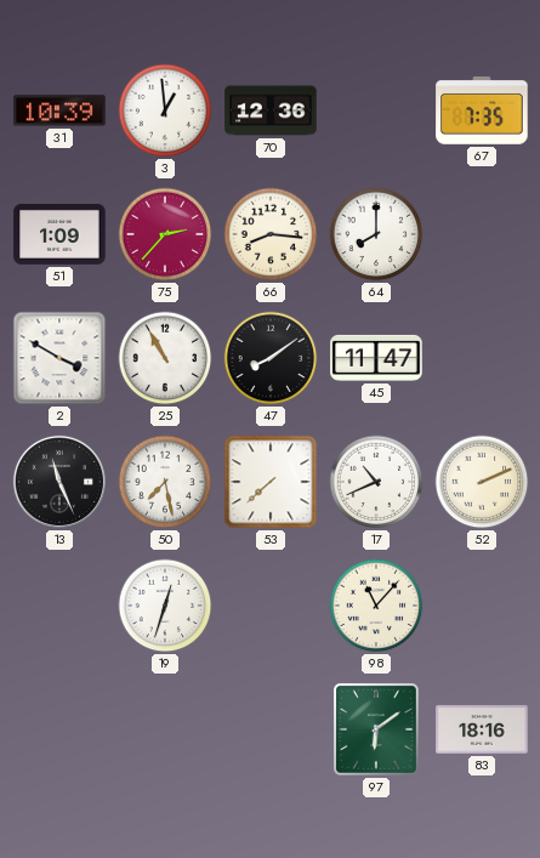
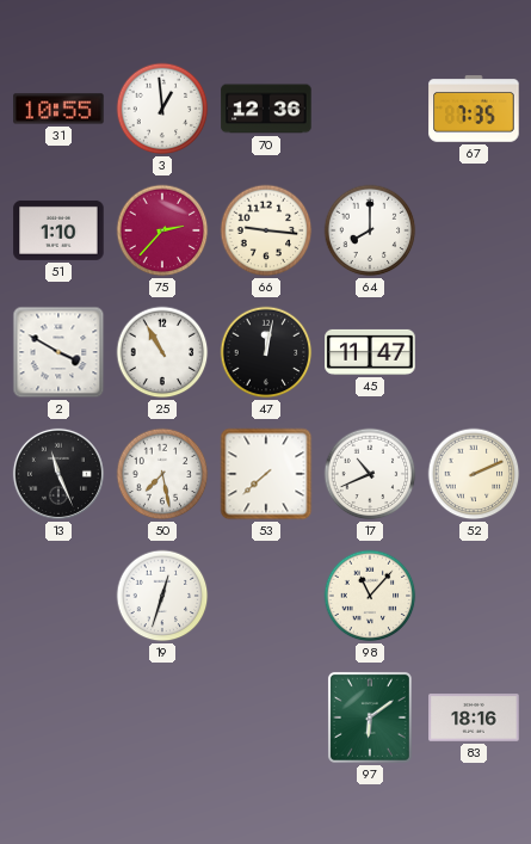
31: 10:39 -> 10:55
51: 1:09 -> 1:10
66: 8:16 -> 9:16
47: 8:09 -> 12:02
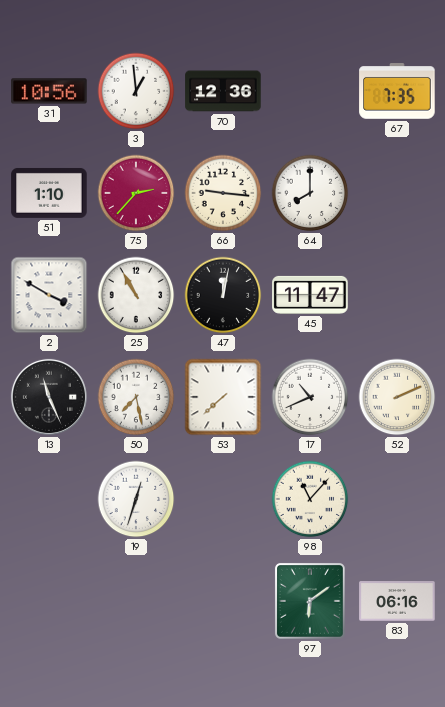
31: 10:55 -> 10:56
83: 18:16 -> 06:16
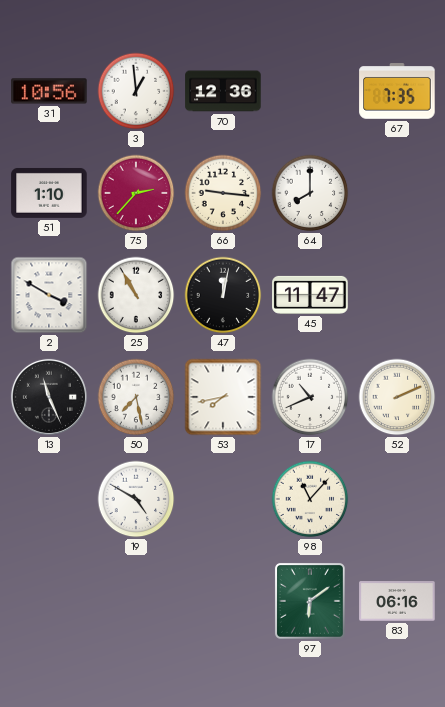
53: 7:38 -> 7:43
19: 12:33 -> 4:50
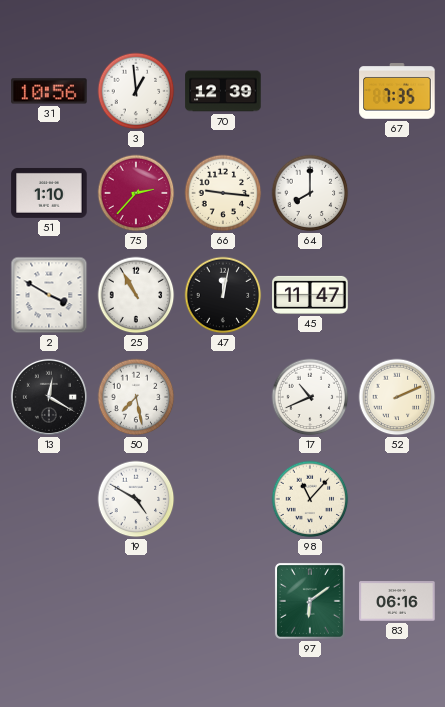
70: 12:36 -> 12:39
13: 11:26 -> 12:20
53: 7:43 -> none
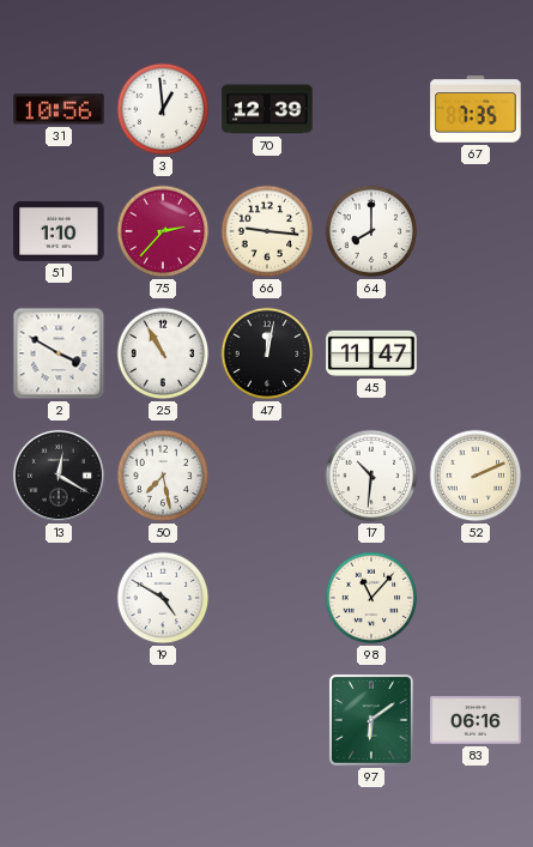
17: 10:41 -> 10:31
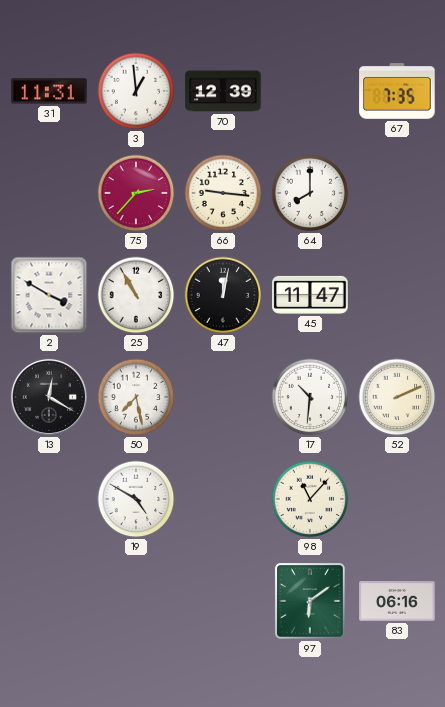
31: 10:56 -> 11:31
51: 1:10 -> none
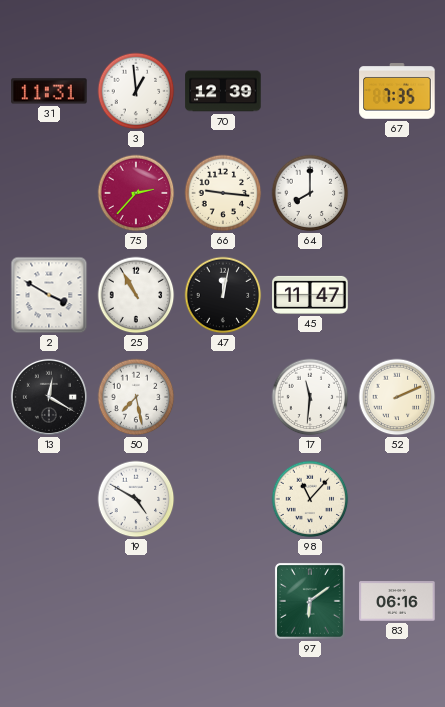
17: 10:31 -> 11:31
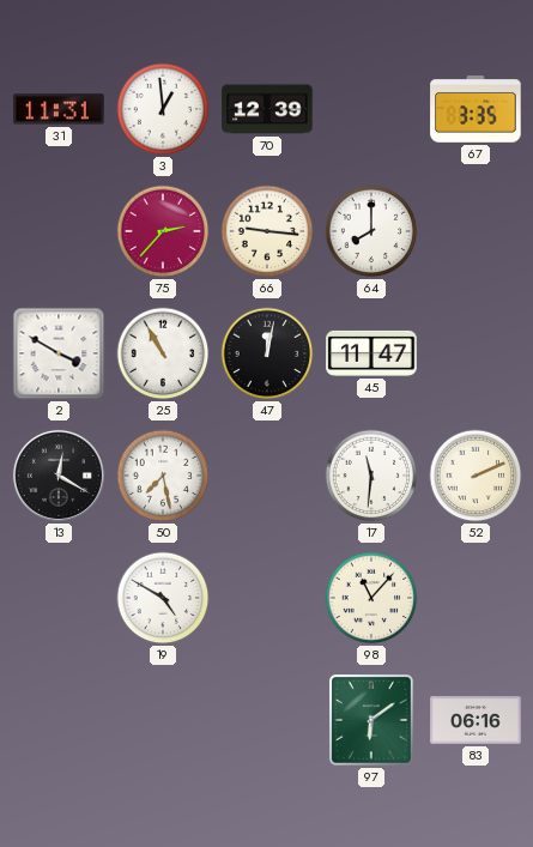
67: 7:35 -> 3:35
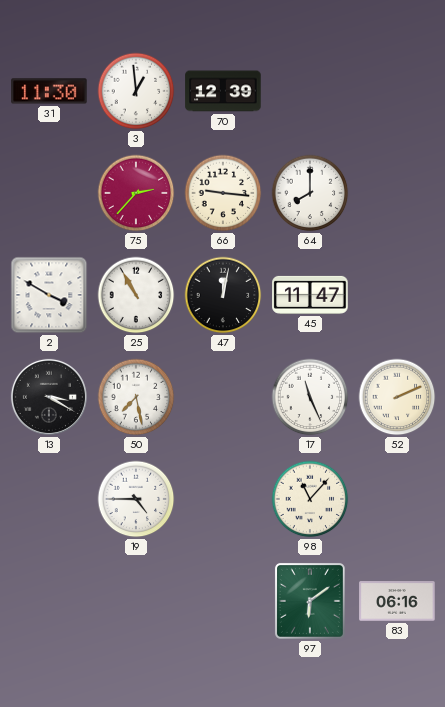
31: 11:31 -> 11:30
67: 3:35 -> none
13: 12:20 -> 3:20
17: 11:31 -> 11:26
19: 4:50 -> 4:45
